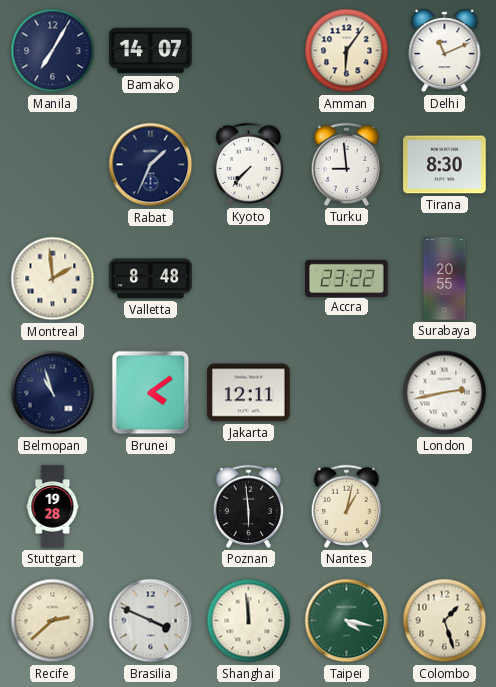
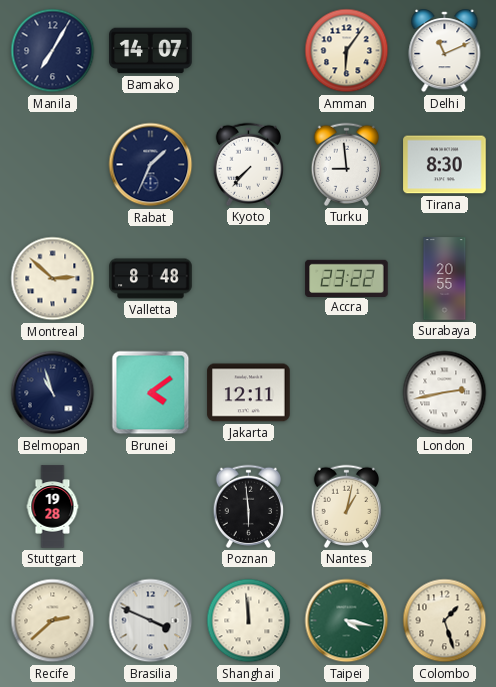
Montreal: 1:59 -> 2:52
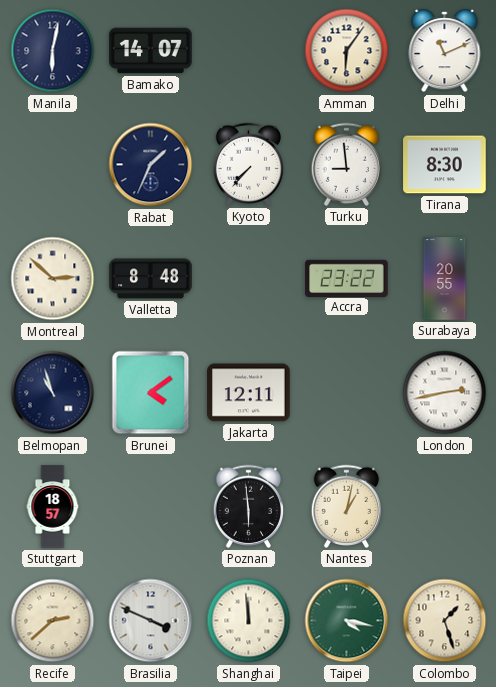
Manila: 7:05 -> 6:02
Stuttgart: 19:28 -> 18:57
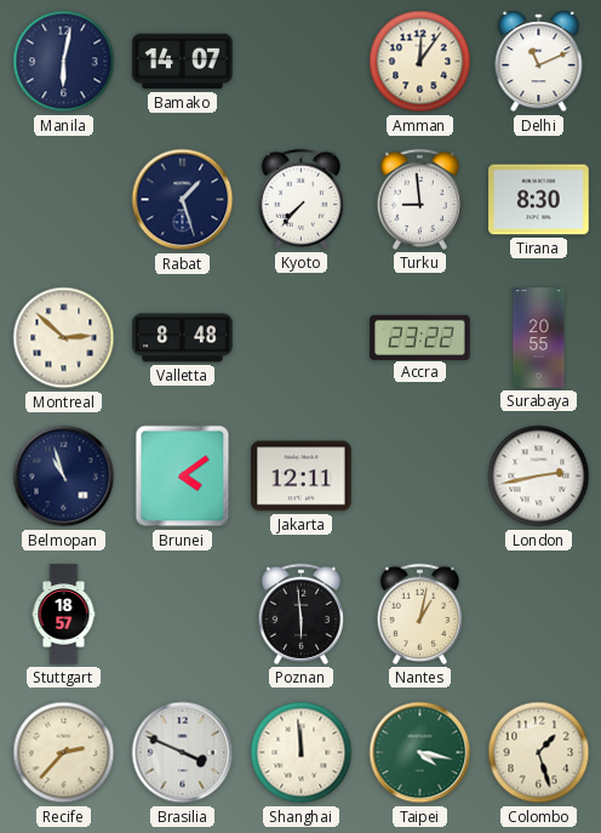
Amman: 6:06 -> 12:06
Rabat: 1:34 -> 1:27
Recife: 2:38 -> 2:37
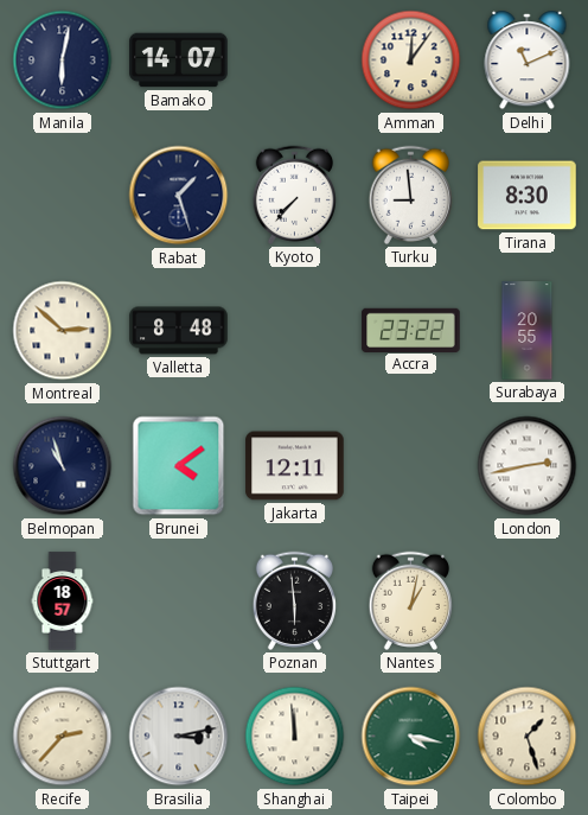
Brasilia: 3:49 -> 3:13
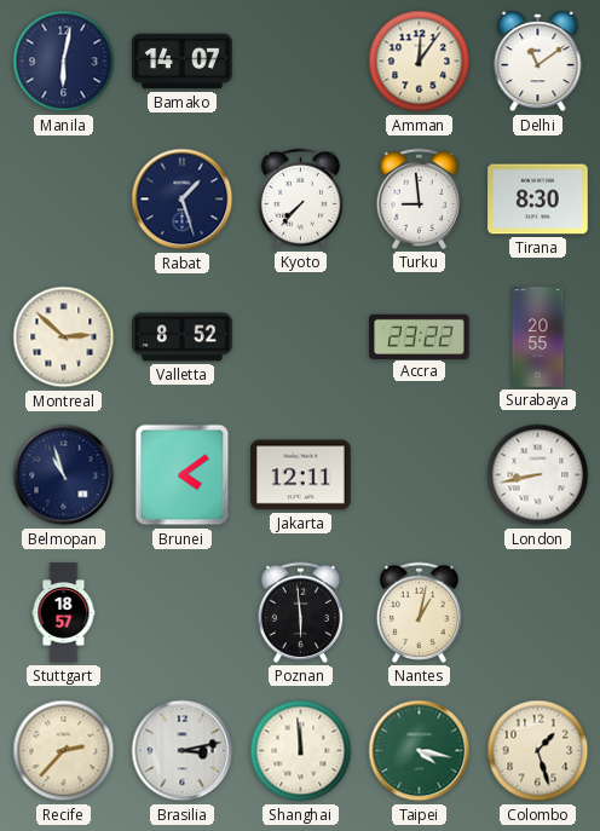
Delhi: 11:11 -> 11:09
Valletta: 8:48 -> 8:52
London: 2:43 -> 8:43
